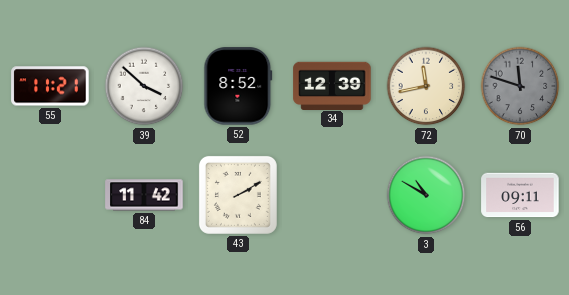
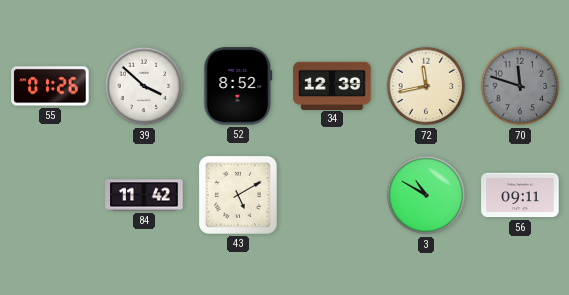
55: 11:21 -> 01:26
43: 2:10 -> 5:10
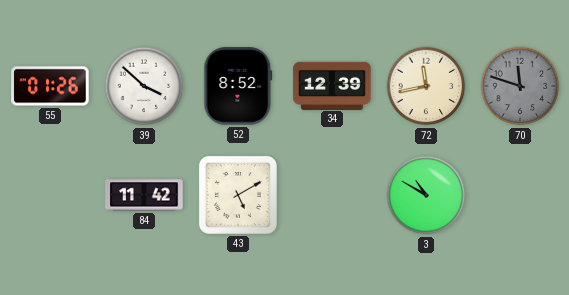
56: 09:11 -> none
